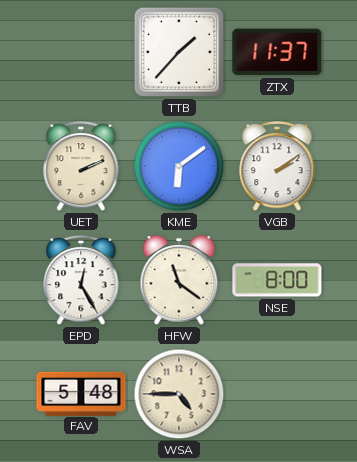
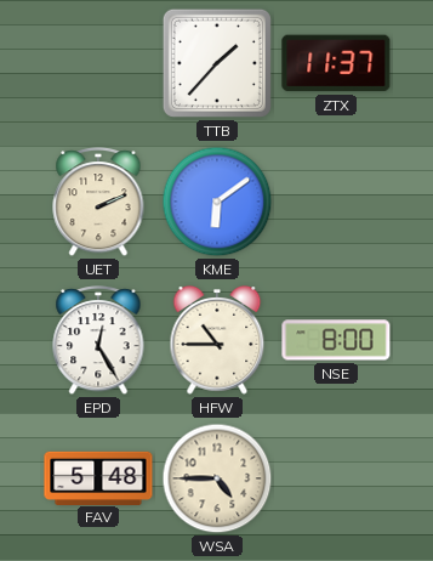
VGB: 2:09 -> none
HFW: 11:21 -> 10:45
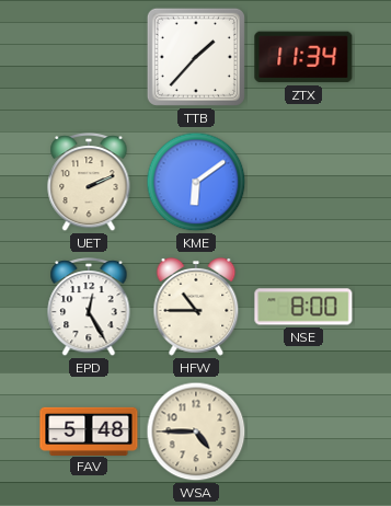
ZTX: 11:37 -> 11:34
